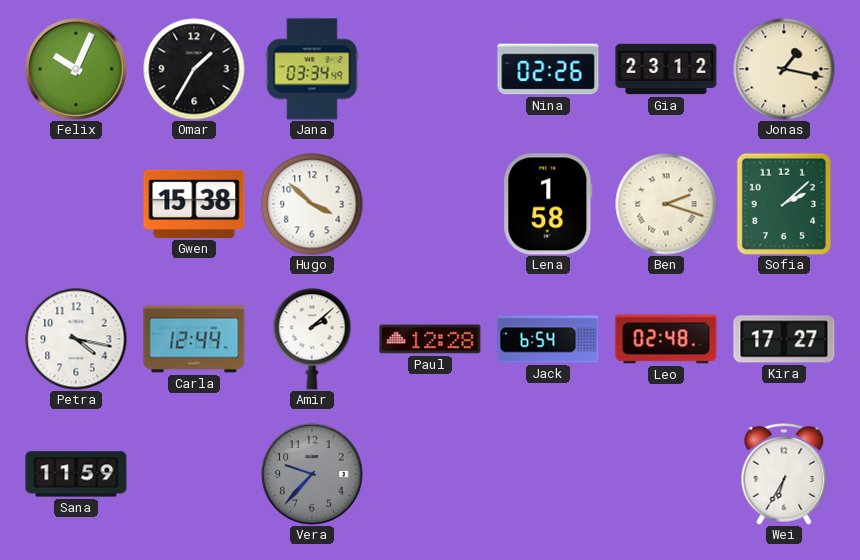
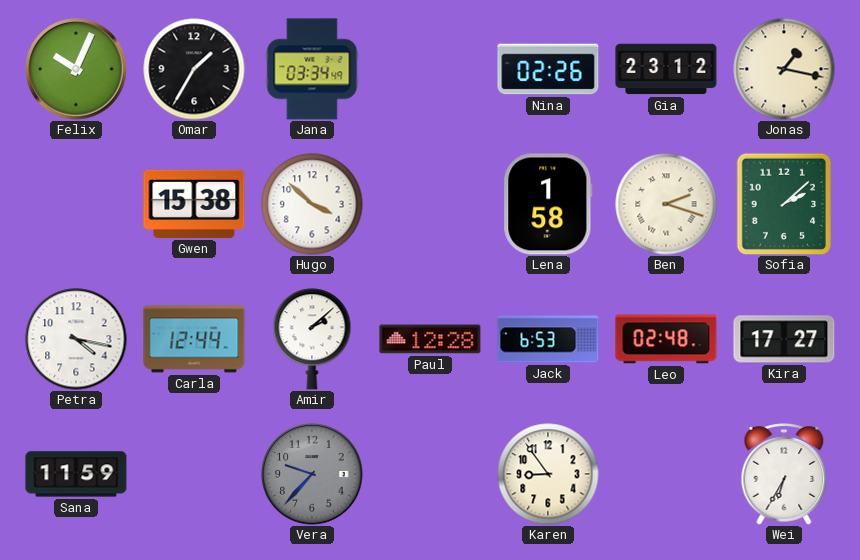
Jack: 6:54 -> 6:53
Karen: none -> 8:54
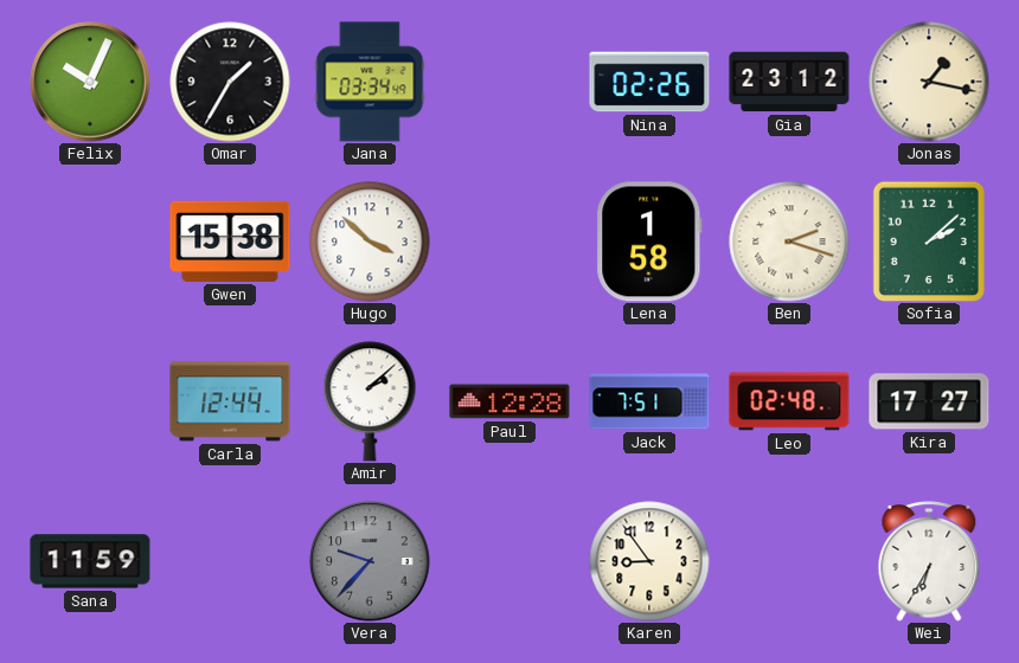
Petra: 4:17 -> none
Jack: 6:53 -> 7:51
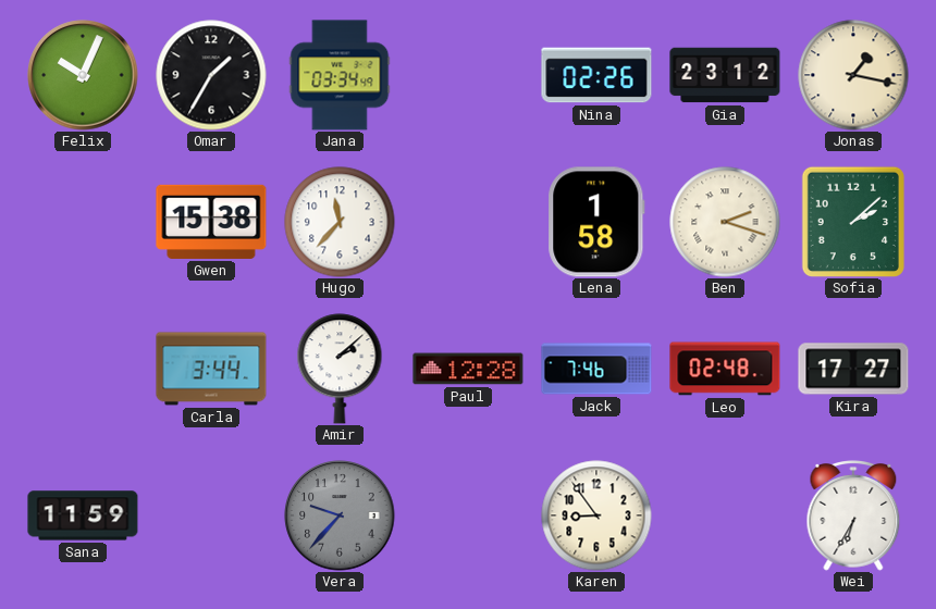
Hugo: 3:52 -> 11:37
Carla: 12:44 -> 3:44
Jack: 7:51 -> 7:46
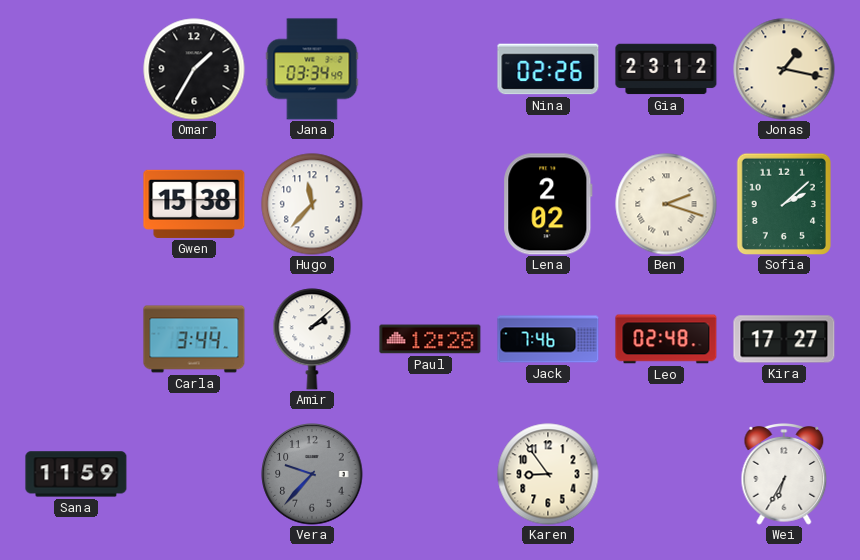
Felix: 10:04 -> none
Lena: 1:58 -> 2:02
